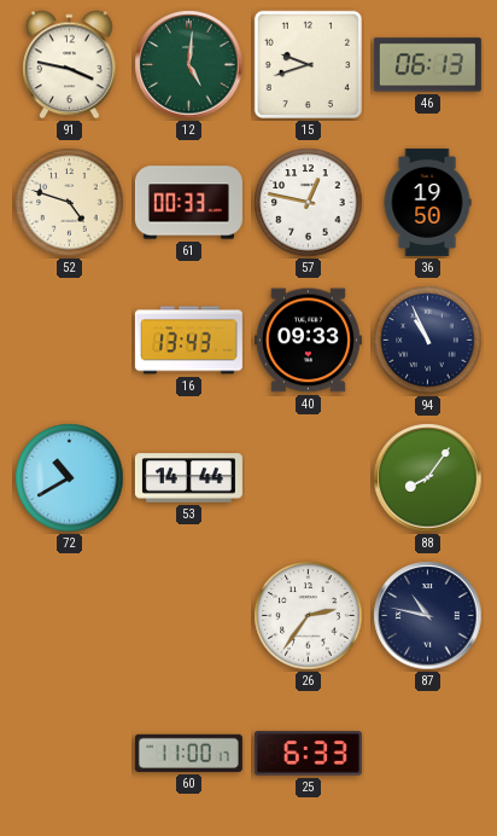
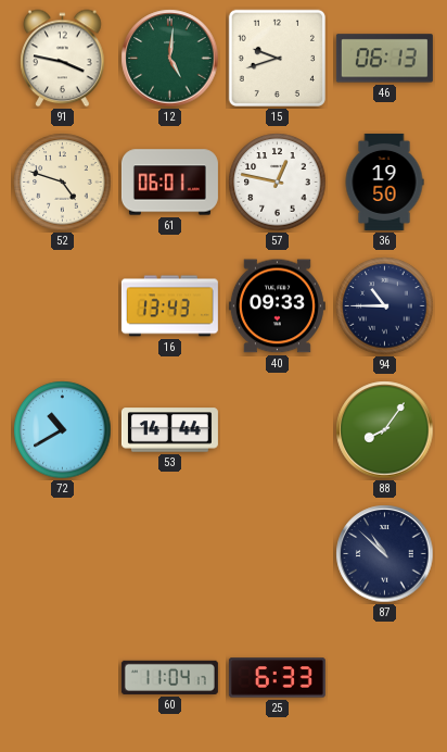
61: 00:33 -> 06:01
94: 10:56 -> 10:45
26: 2:36 -> none
87: 10:47 -> 10:52
60: 11:00 -> 11:04
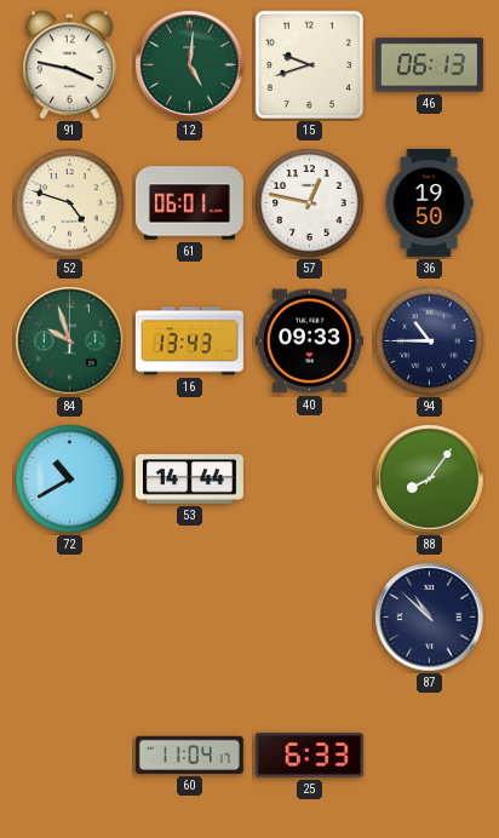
84: none -> 9:57
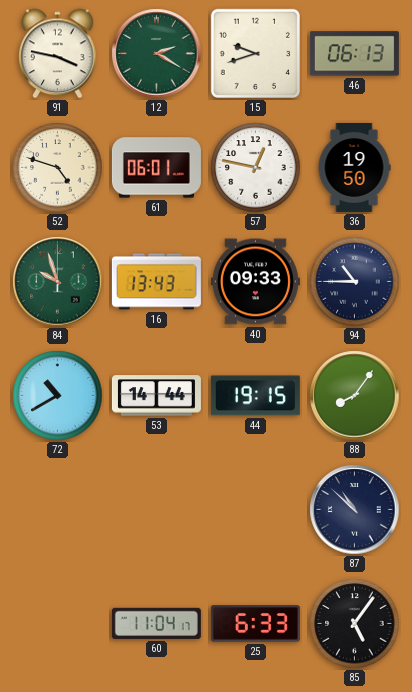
12: 5:01 -> 2:20
44: none -> 19:15
85: none -> 5:06
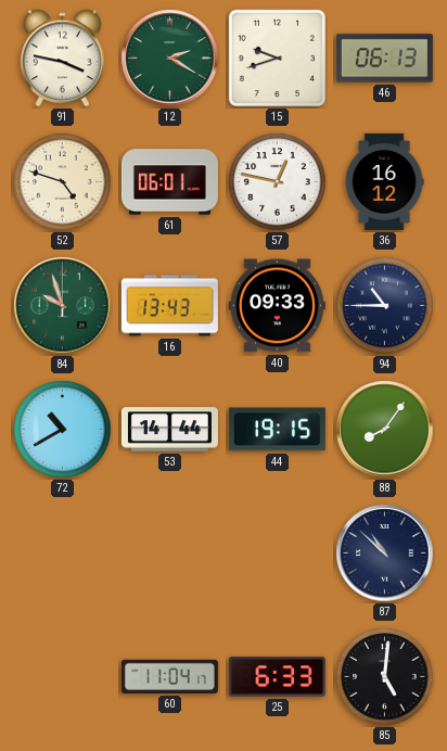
36: 19:50 -> 16:12
85: 5:06 -> 5:01
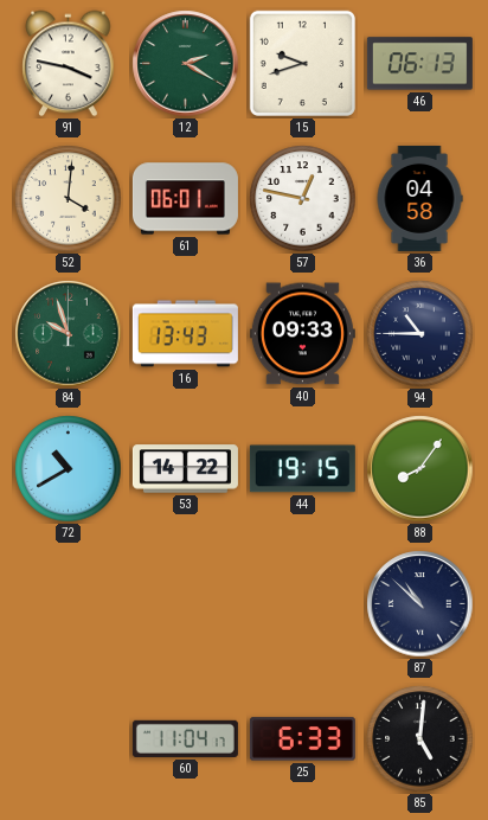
52: 4:48 -> 4:01
36: 16:12 -> 04:58
53: 14:44 -> 14:22
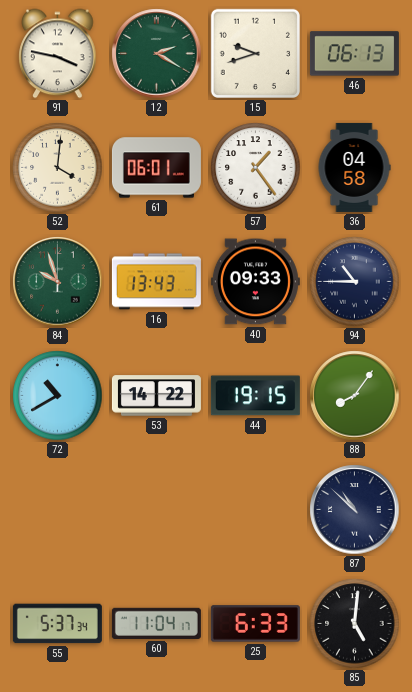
57: 12:47 -> 1:24
55: none -> 5:37
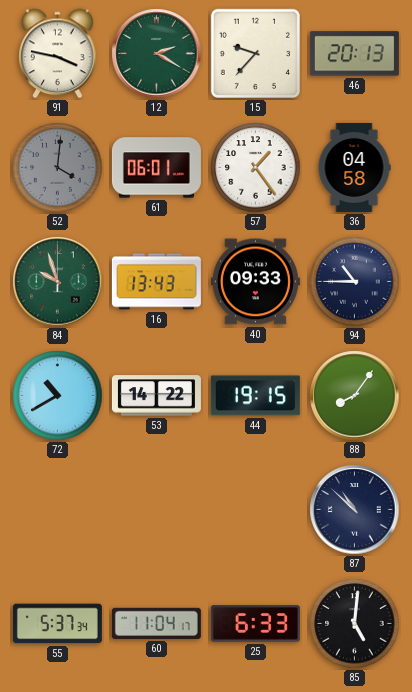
15: 9:42 -> 9:37
46: 06:13 -> 20:13
52 dial: cream -> grey
